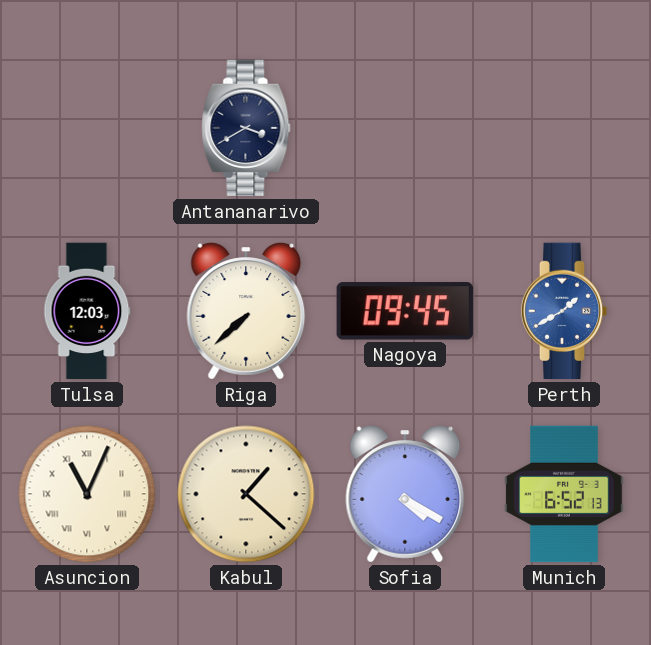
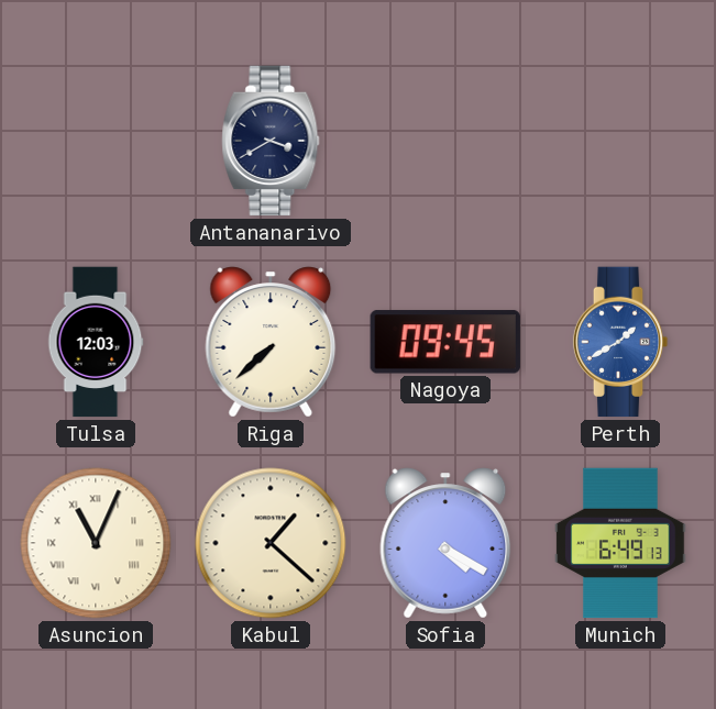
Munich: 6:52 -> 6:49
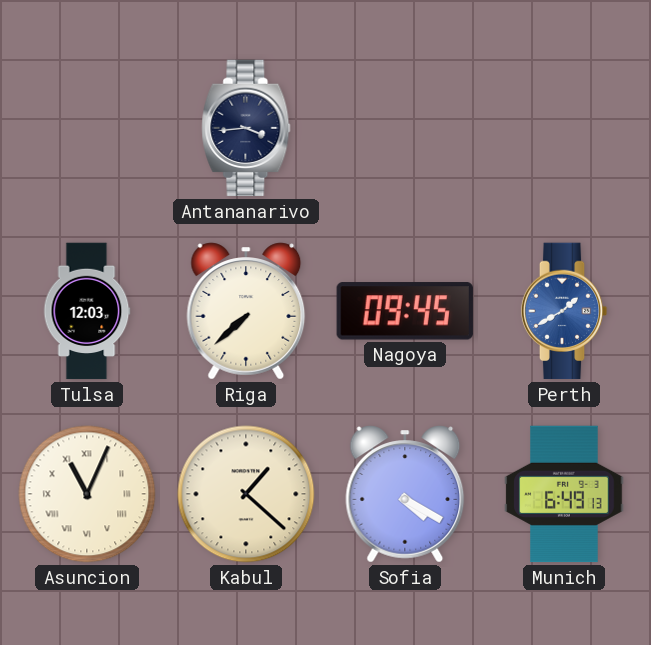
Antananarivo: 3:40 -> 3:44
